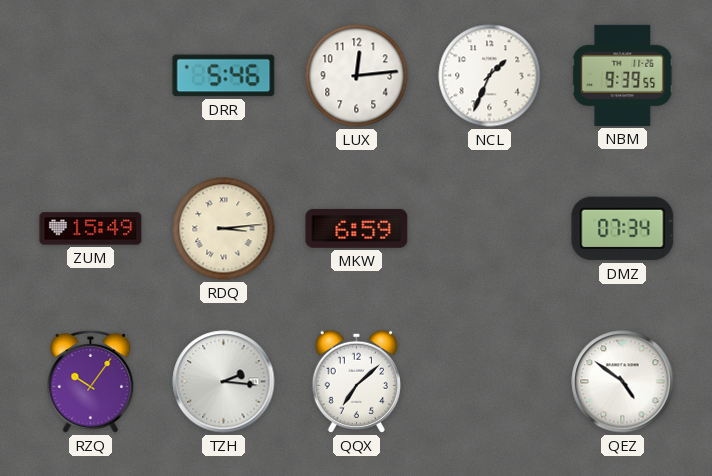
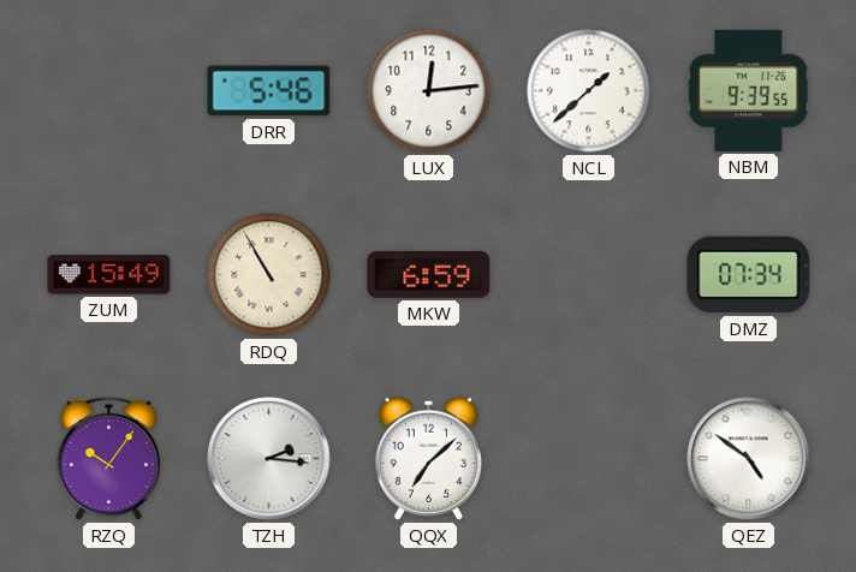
NCL: 1:34 -> 1:38
RDQ: 3:14 -> 10:55
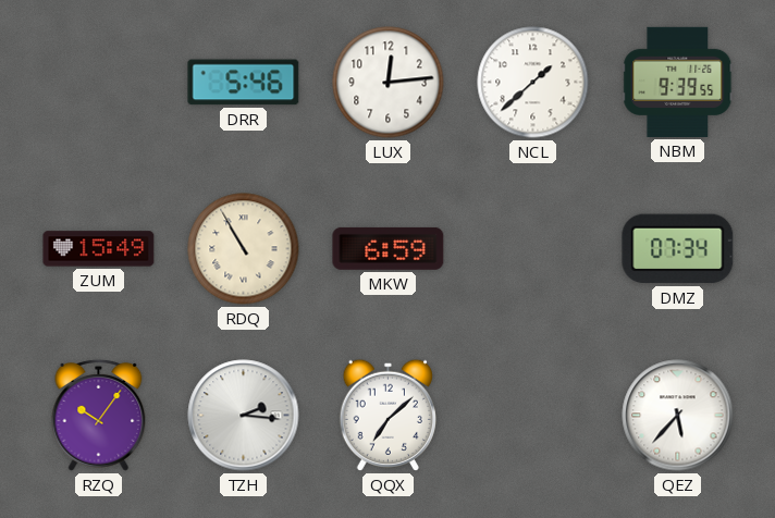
QEZ: 4:51 -> 5:37
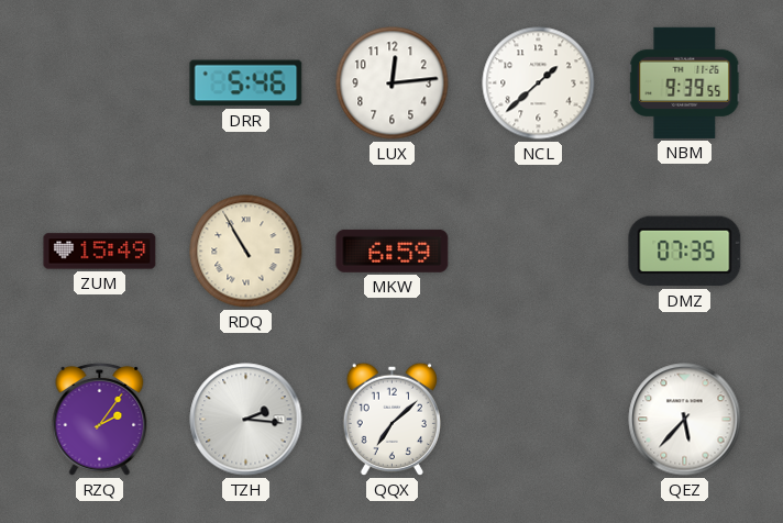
DMZ: 07:34 -> 07:35
RZQ: 10:06 -> 2:06
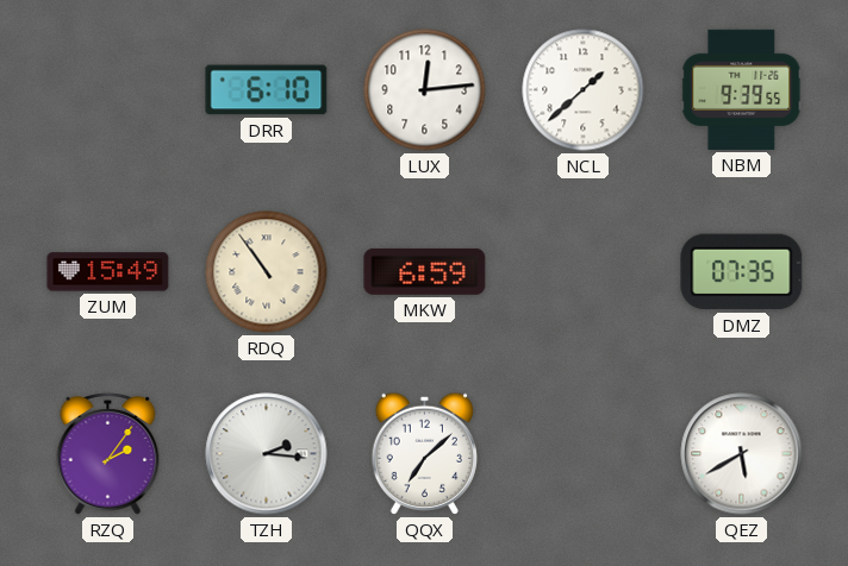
DRR: 5:46 -> 6:10
RDQ: 10:55 -> 10:54
QEZ: 5:37 -> 5:40
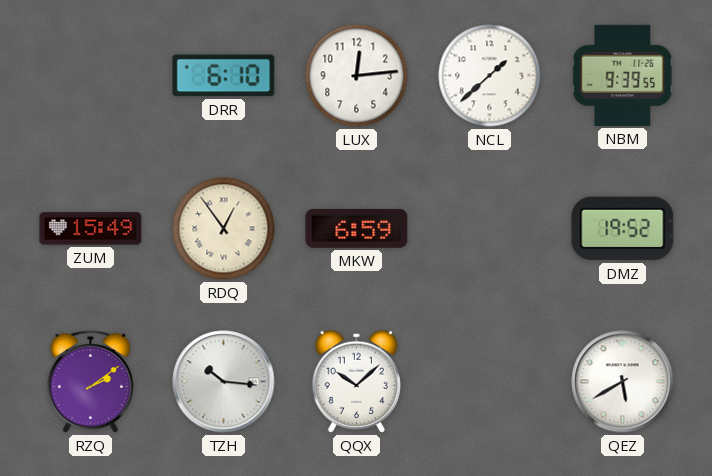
RDQ: 10:54 -> 12:54
DMZ: 07:35 -> 19:52
RZQ: 2:06 -> 2:09
TZH: 2:16 -> 10:16
QQX: 7:08 -> 10:08
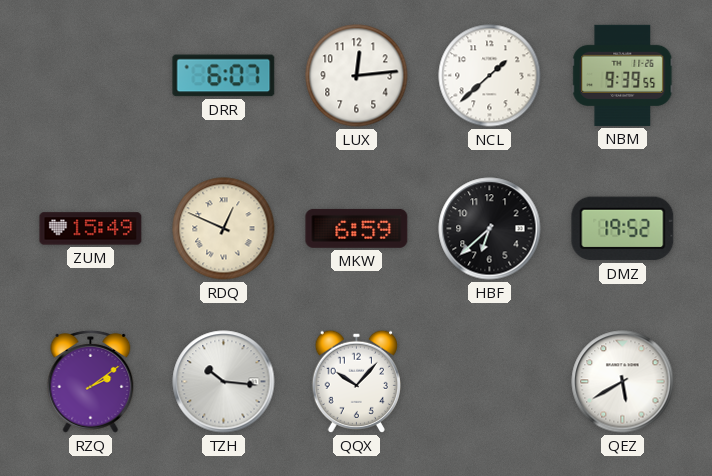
DRR: 6:10 -> 6:07
RDQ: 12:54 -> 12:49
HBF: none -> 6:38
QQX: 10:08 -> 10:07
